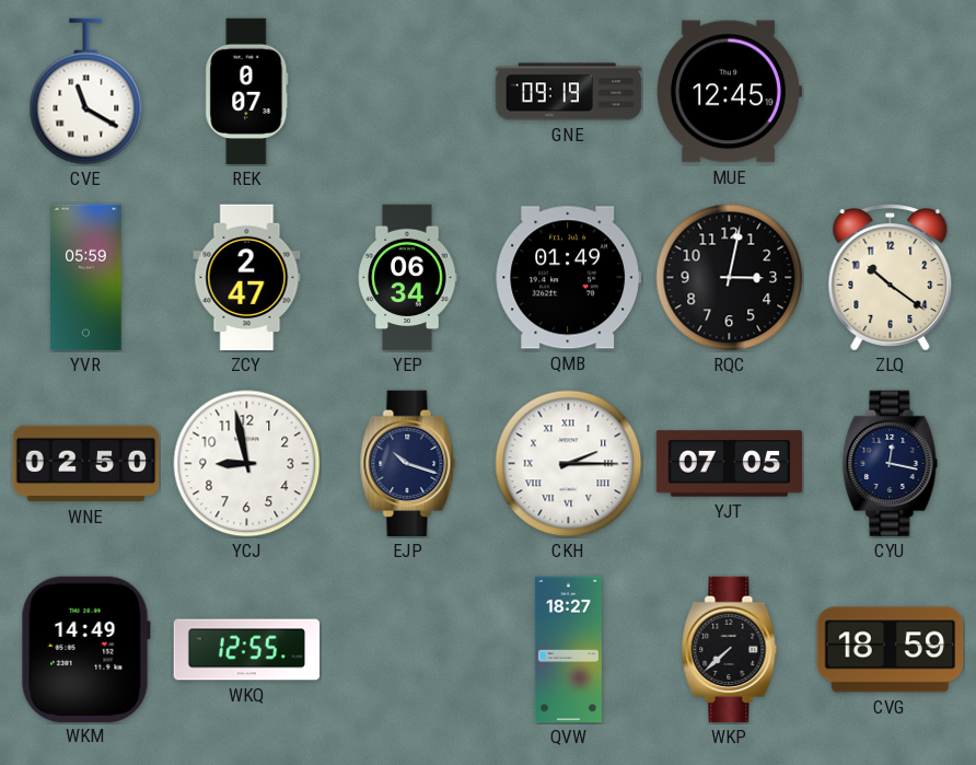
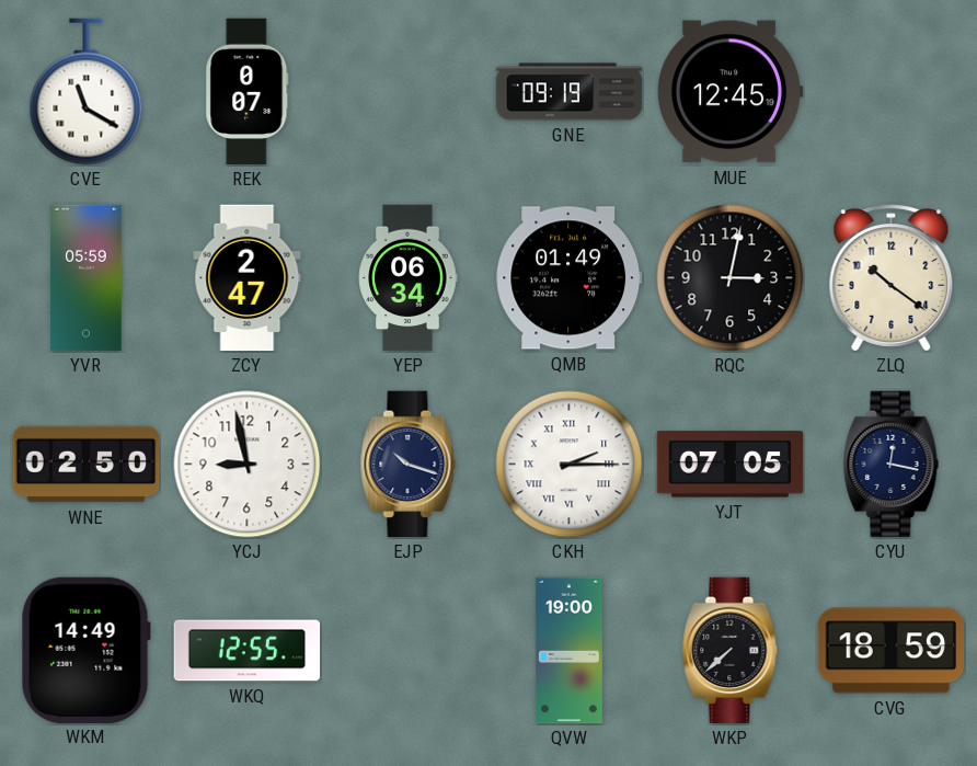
QVW: 18:27 -> 19:00
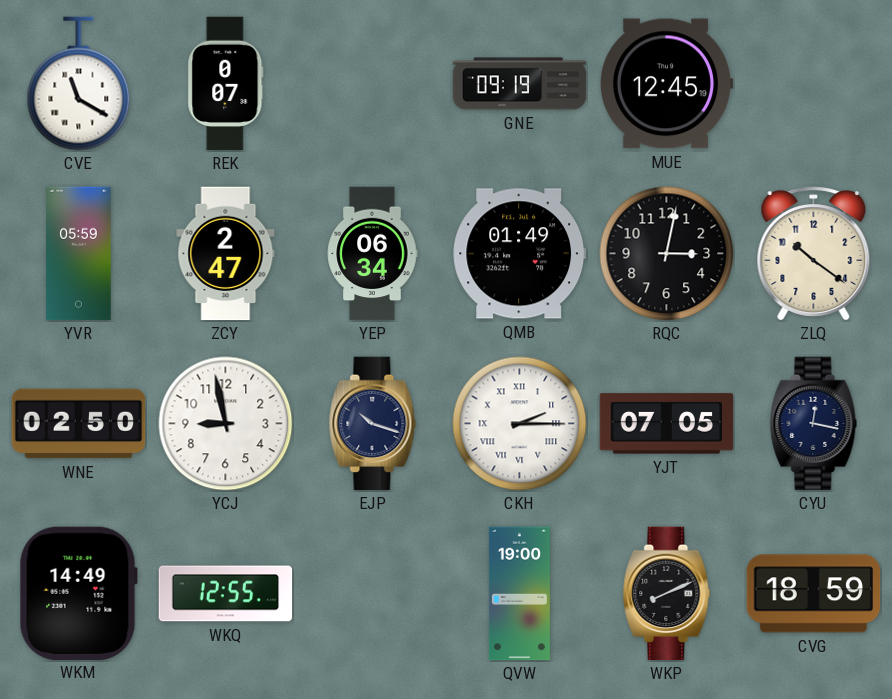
WKP: 7:38 -> 8:11
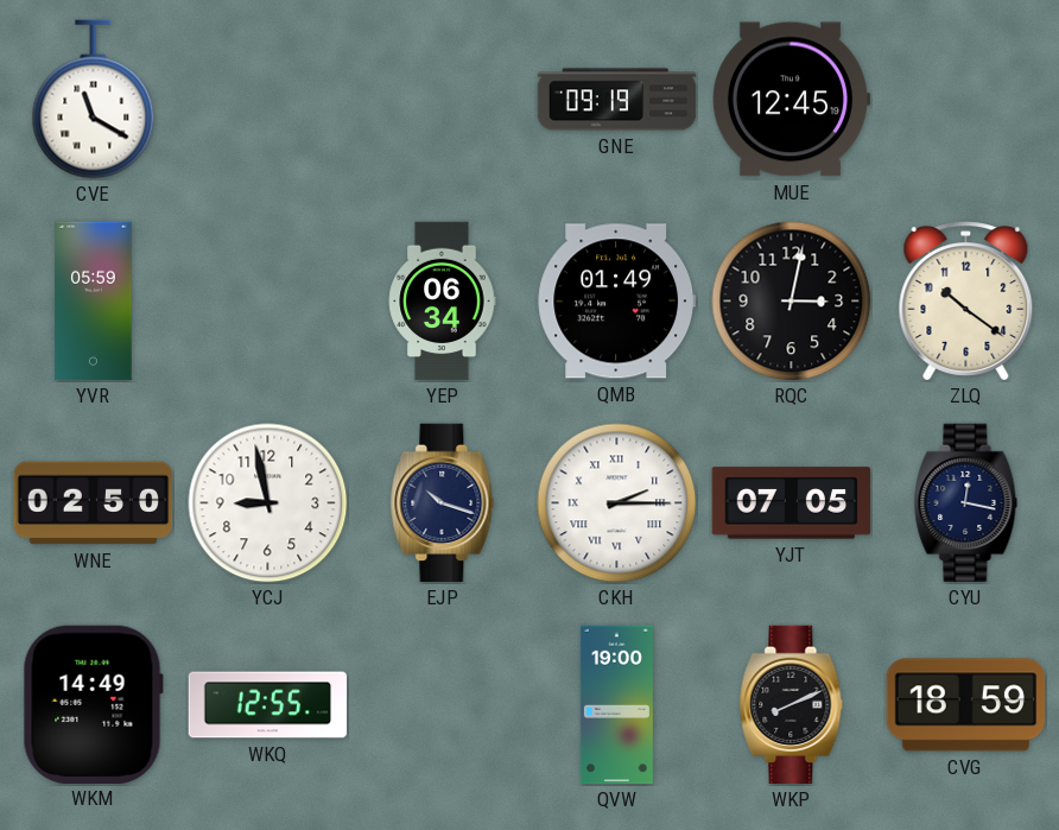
REK: 0:07 -> none
ZCY: 2:47 -> none
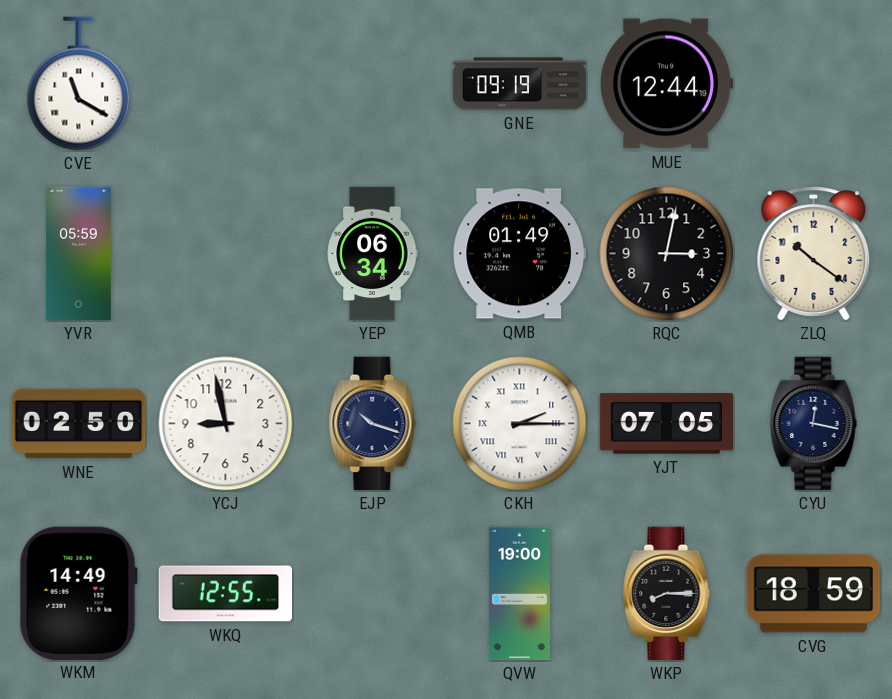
MUE: 12:45 -> 12:44
WKP: 8:11 -> 8:15
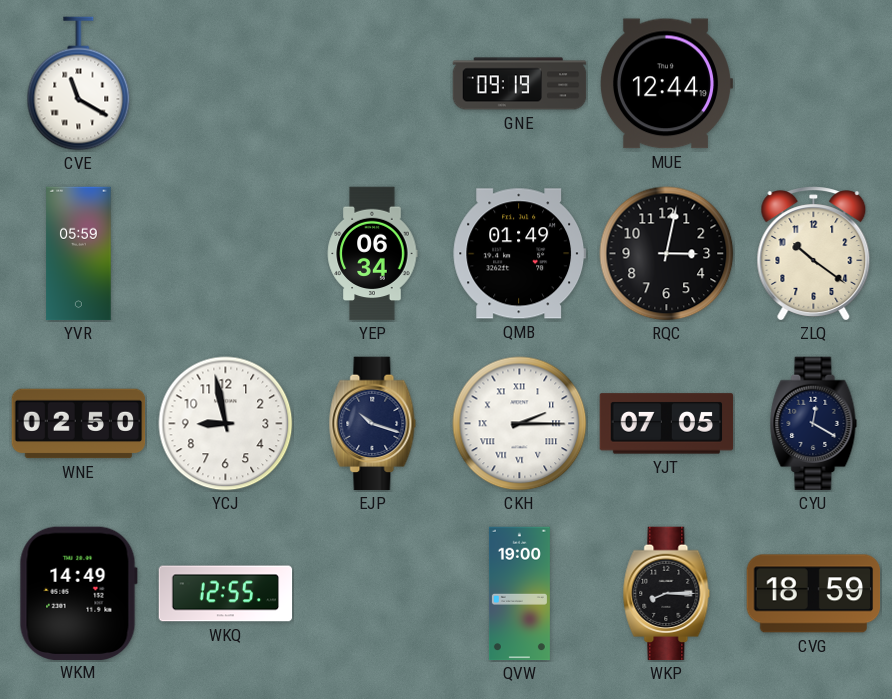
CYU: 12:17 -> 12:20
